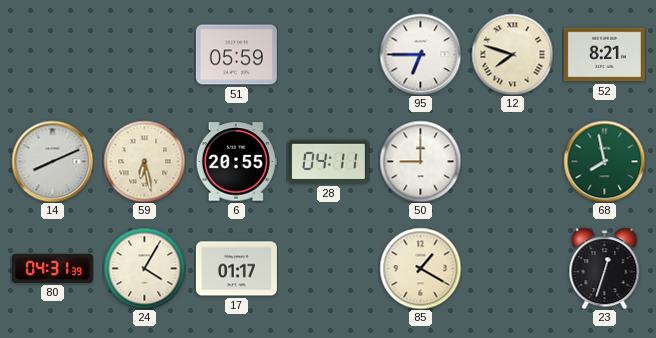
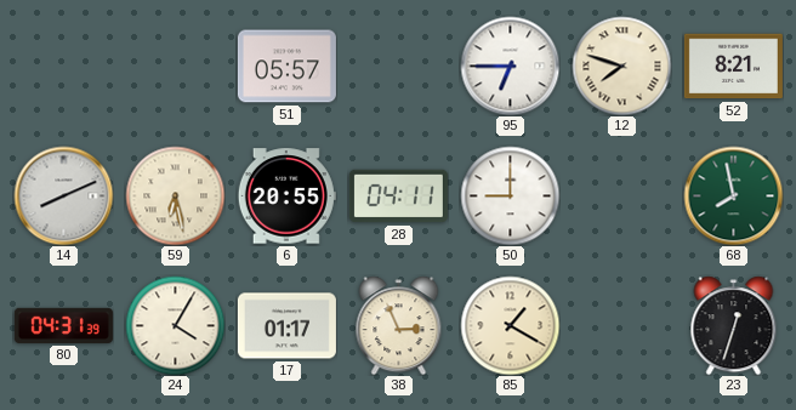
51: 05:59 -> 05:57
38: none -> 2:56
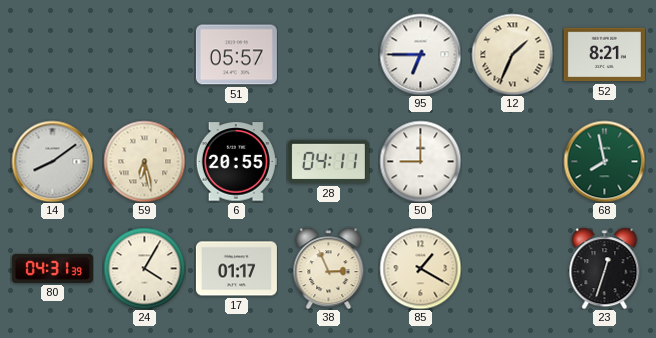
12: 7:48 -> 1:34
14: 8:11 -> 8:09
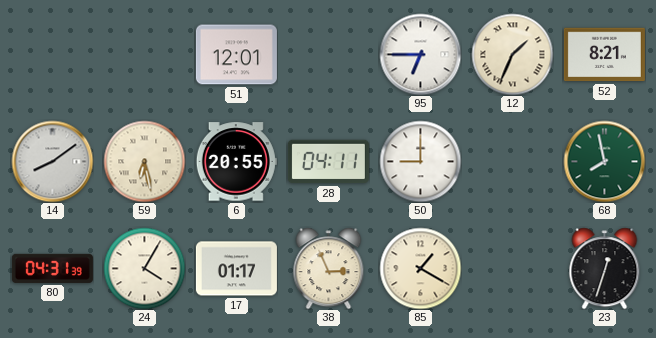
51: 05:57 -> 12:01
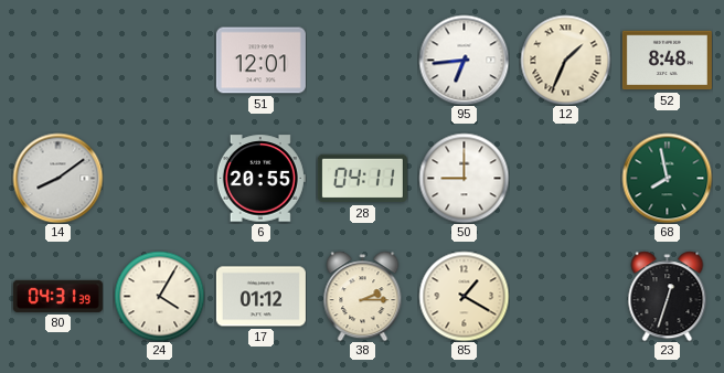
95: 6:45 -> 6:44
52: 8:21 -> 8:48
59: 6:28 -> none
17: 01:17 -> 01:12
38: 2:56 -> 2:15
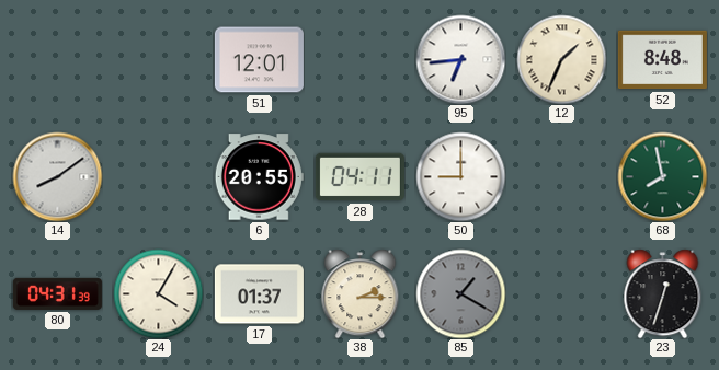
17: 01:12 -> 01:37
85 dial: cream -> grey
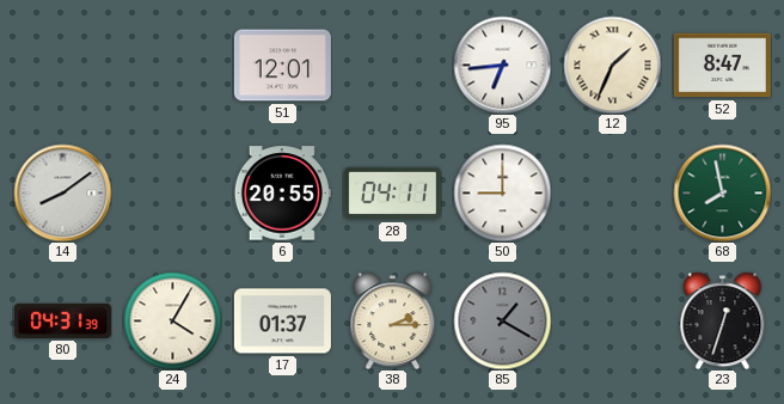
52: 8:48 -> 8:47
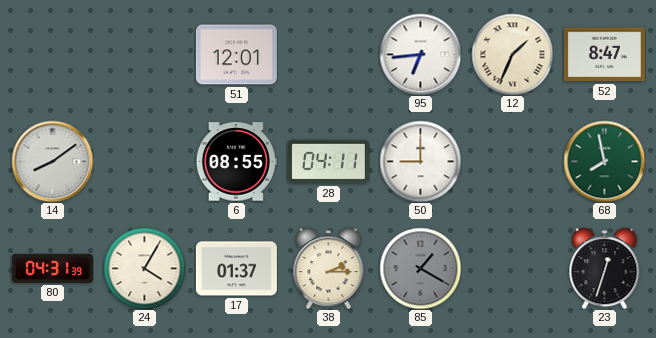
6: 20:55 -> 08:55
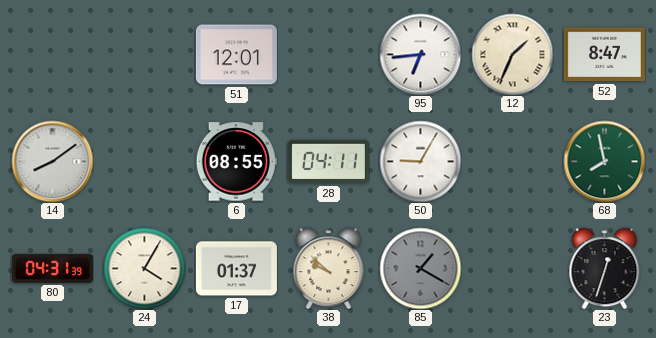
50: 9:00 -> 9:05
38: 2:15 -> 9:52
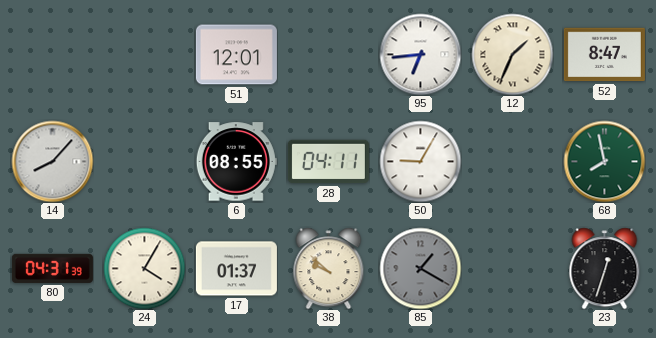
14: 8:09 -> 8:07
